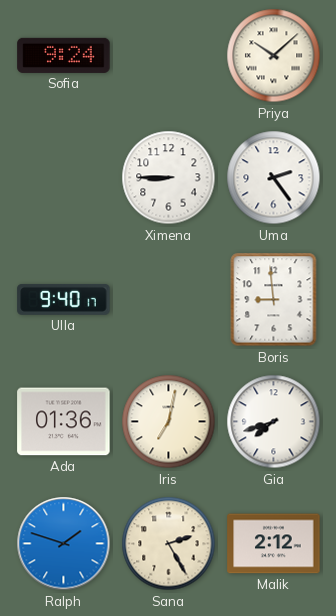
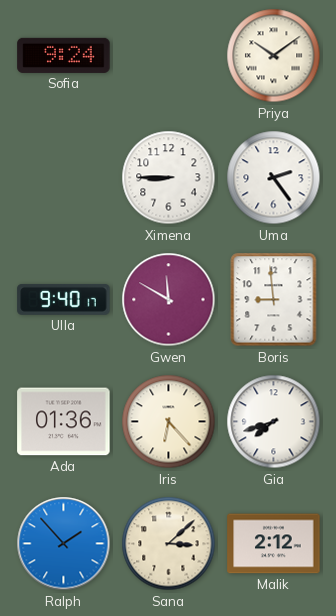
Priya: 10:08 -> 10:09
Gwen: none -> 11:50
Iris: 7:02 -> 6:23
Ralph: 1:48 -> 1:53
Sana: 2:25 -> 3:08
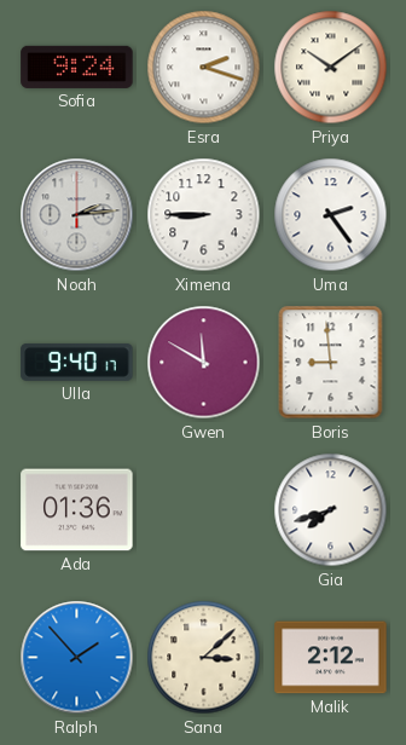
Esra: none -> 2:18
Noah: none -> 2:14
Iris: 6:23 -> none
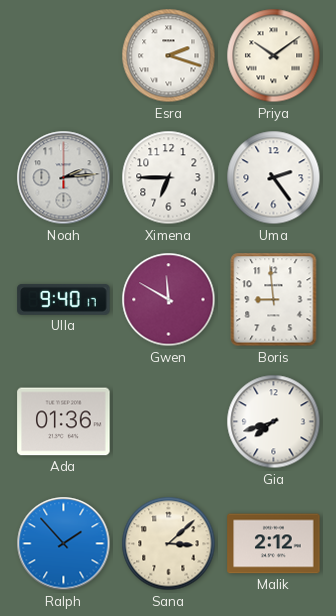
Sofia: 9:24 -> none
Ximena: 8:45 -> 6:45
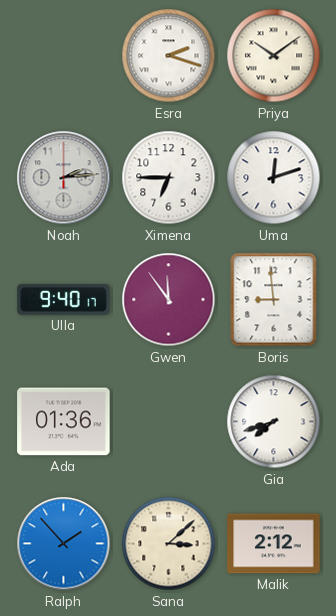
Uma: 2:24 -> 12:12
Gwen: 11:50 -> 11:54
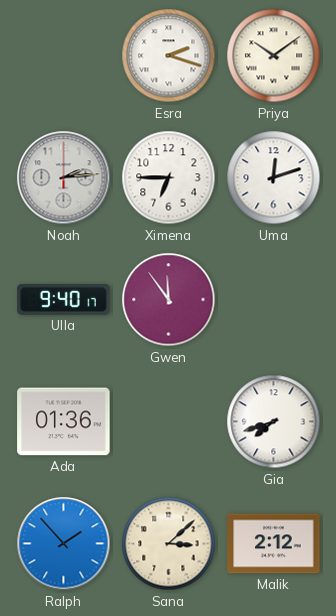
Boris: 8:59 -> none
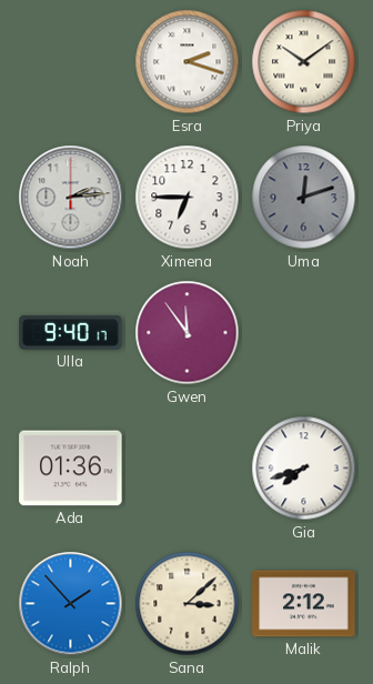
Uma dial: white -> grey
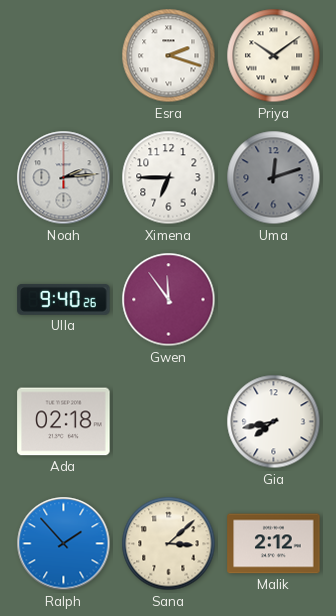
Ulla: 9:40:17 -> 9:40:26
Ada: 01:36 -> 02:18
Gia: 7:42 -> 7:43
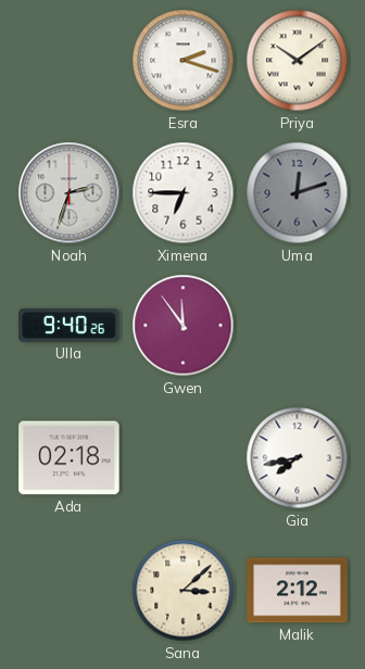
Noah: 2:14 -> 2:33
Ralph: 1:53 -> none
